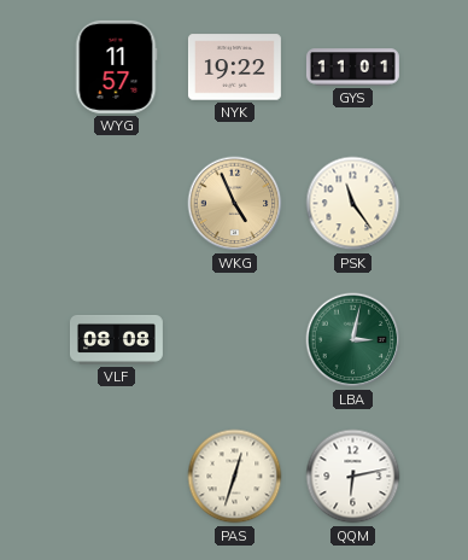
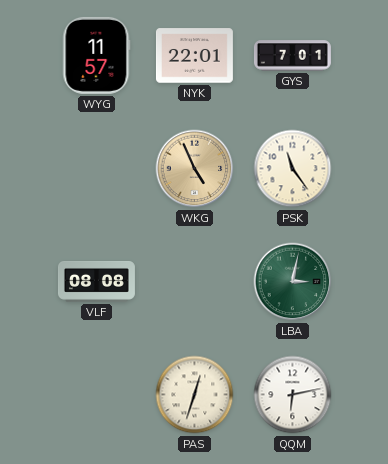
NYK: 19:22 -> 22:01
GYS: 11:01 -> 7:01
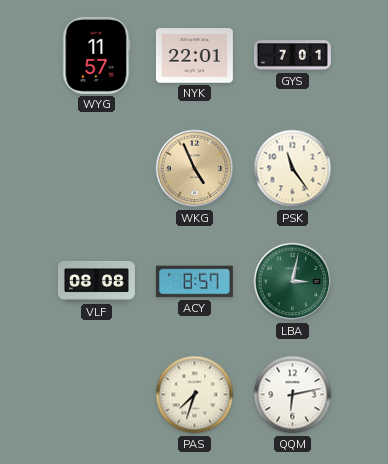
ACY: none -> 8:57
PAS: 12:33 -> 7:33
